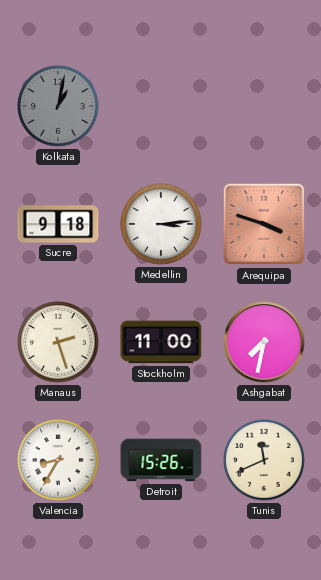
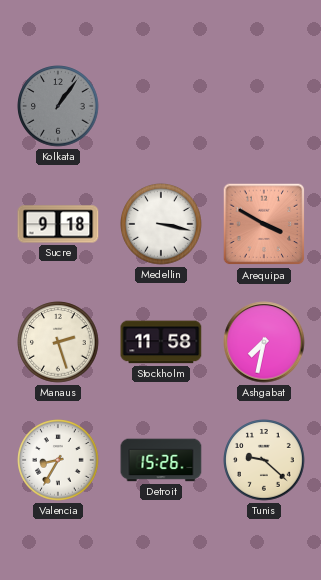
Kolkata: 1:02 -> 1:06
Medellin: 3:14 -> 3:17
Arequipa: 3:48 -> 3:50
Stockholm: 11:00 -> 11:58
Tunis: 11:41 -> 9:22
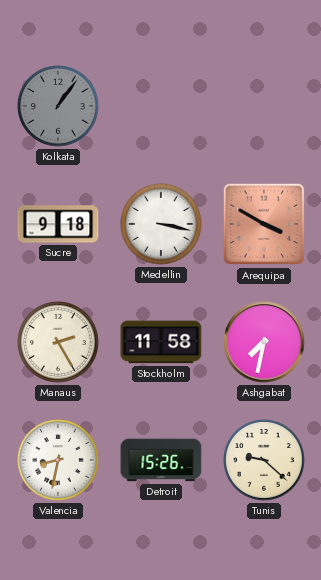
Manaus: 2:27 -> 2:25
Valencia: 8:35 -> 8:32
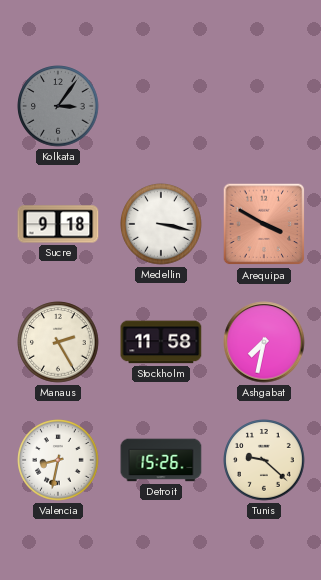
Kolkata: 1:06 -> 3:06
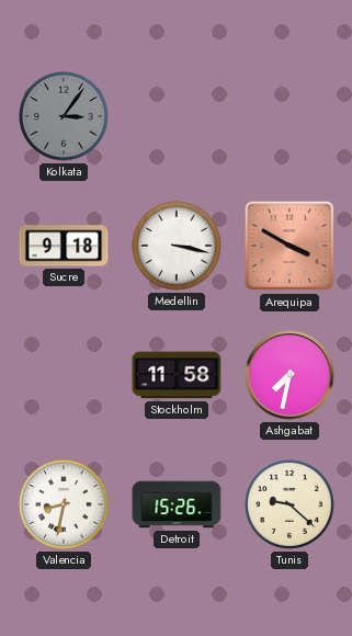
Manaus: 2:25 -> none
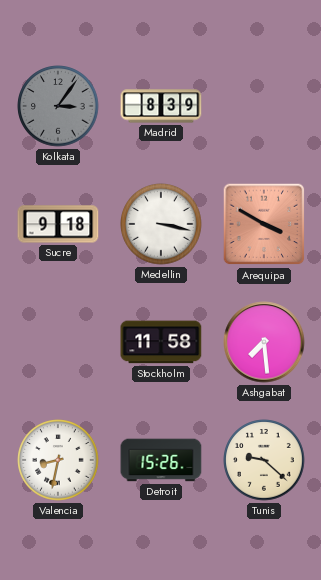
Madrid: none -> 8:39
Ashgabat: 7:32 -> 7:29
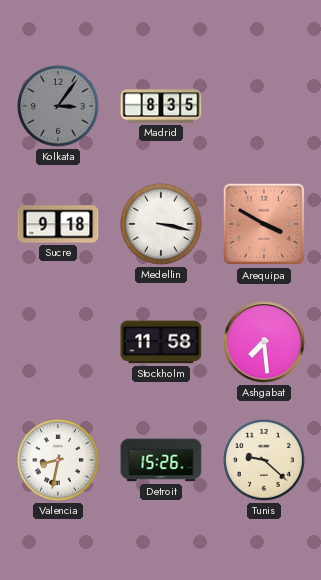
Madrid: 8:39 -> 8:35
